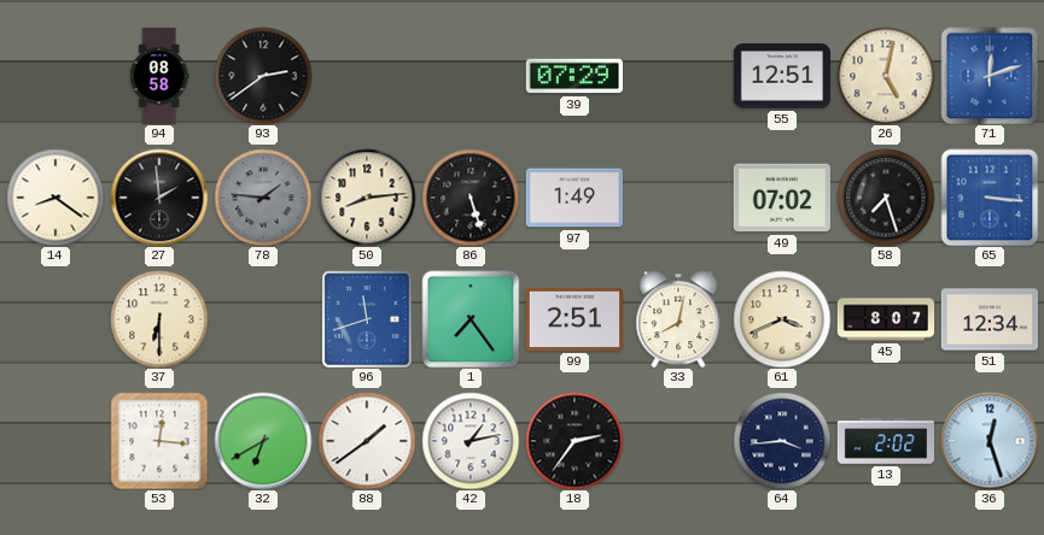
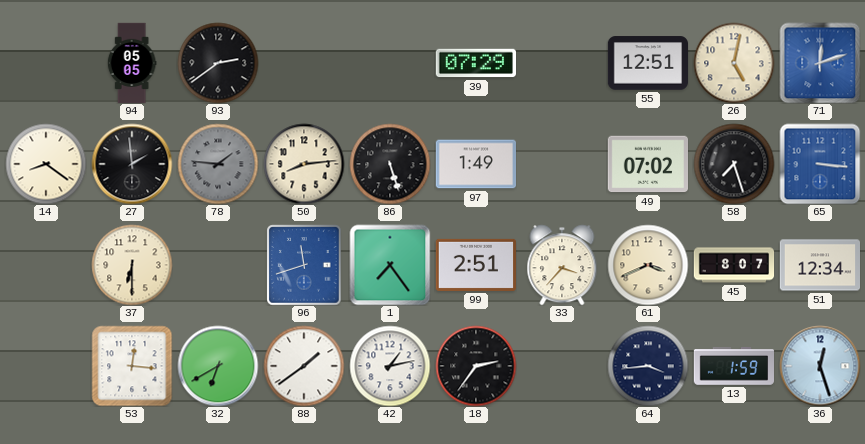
94: 08:58 -> 05:05
33: 8:02 -> 3:37
13: 2:02 -> 1:59
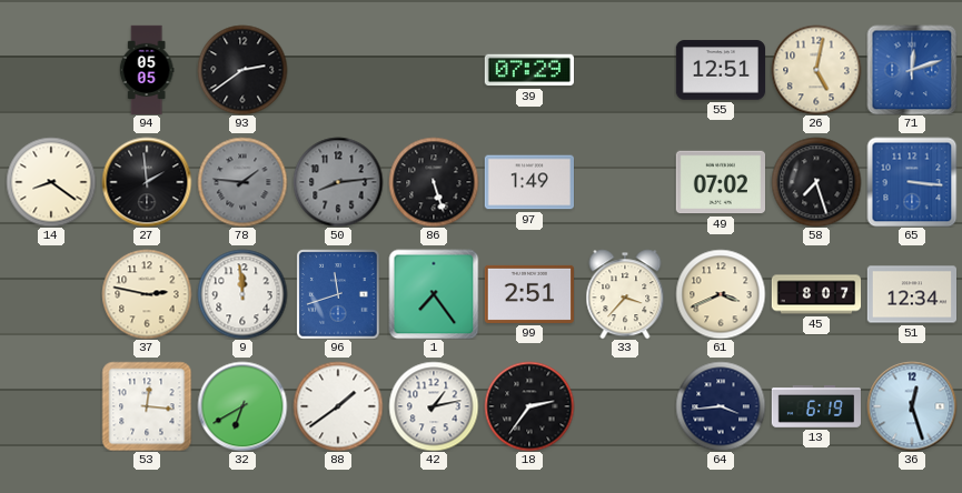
50 dial: cream -> grey
37: 6:30 -> 2:47
9: none -> 11:59
13: 1:59 -> 6:19
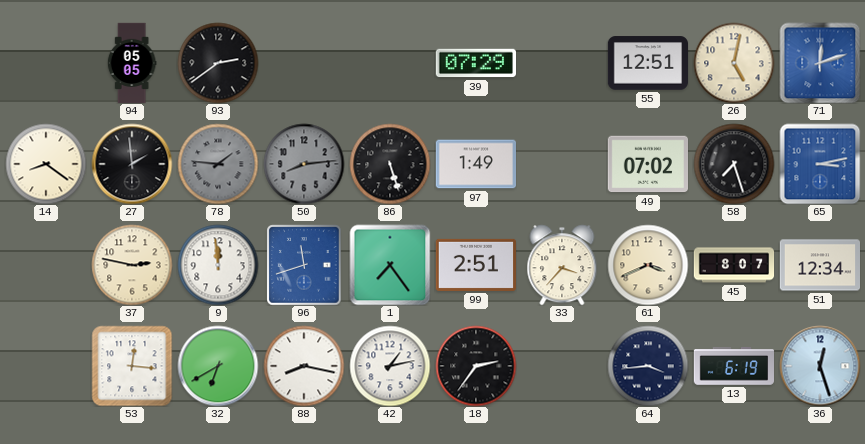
65: 3:16 -> 3:13
88: 1:39 -> 8:17
